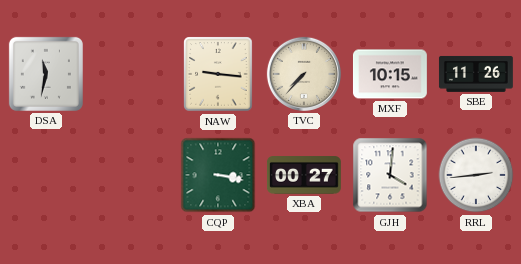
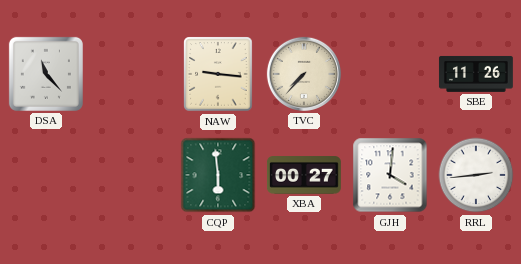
DSA: 11:32 -> 11:23
MXF: 10:15 -> none
CQP: 3:17 -> 5:59
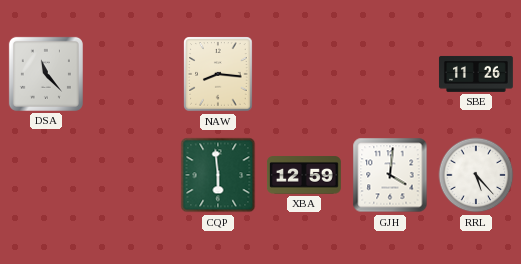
NAW: 9:16 -> 8:16
TVC: 7:37 -> none
XBA: 00:27 -> 12:59
RRL: 2:44 -> 5:23
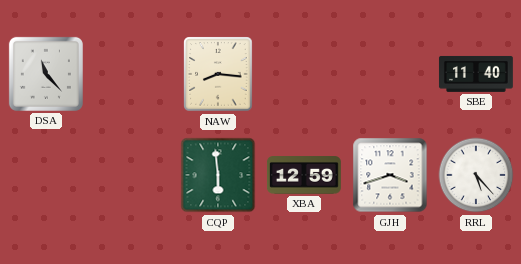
SBE: 11:26 -> 11:40
GJH: 4:01 -> 3:42
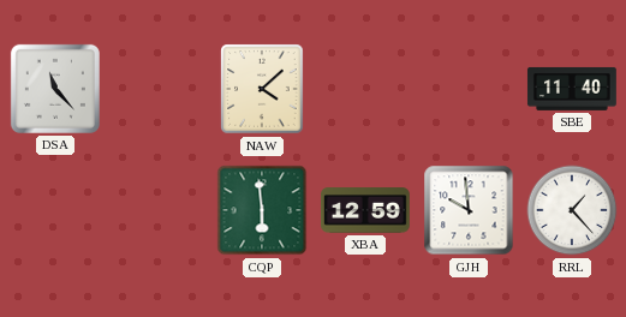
NAW: 8:16 -> 4:08
GJH: 3:42 -> 9:59
RRL: 5:23 -> 1:23
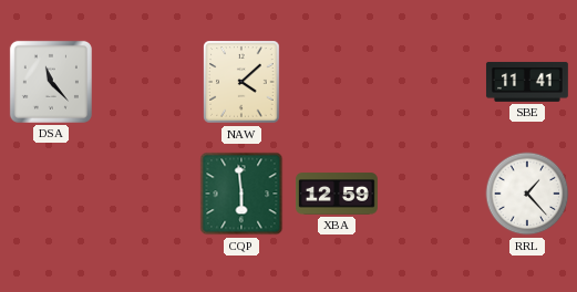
SBE: 11:40 -> 11:41
GJH: 9:59 -> none
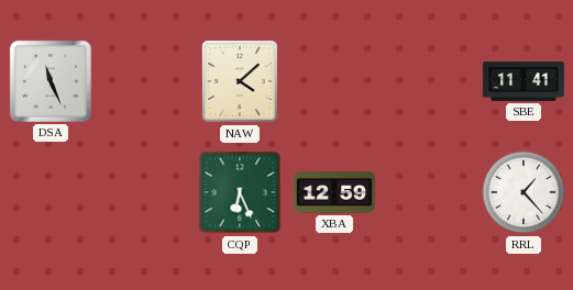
DSA: 11:23 -> 11:26
CQP: 5:59 -> 6:26
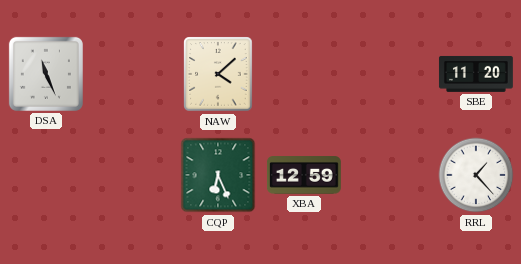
SBE: 11:41 -> 11:20
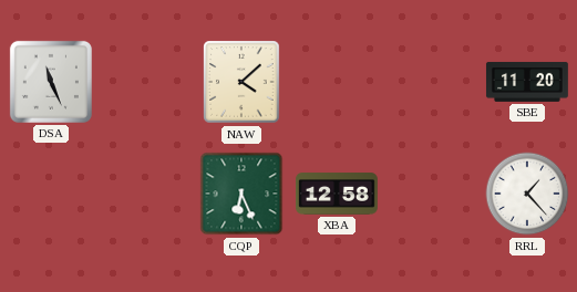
XBA: 12:59 -> 12:58
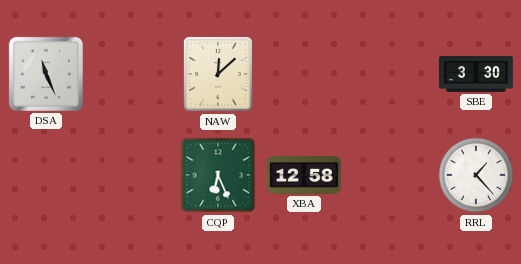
NAW: 4:08 -> 12:08
SBE: 11:20 -> 3:30
